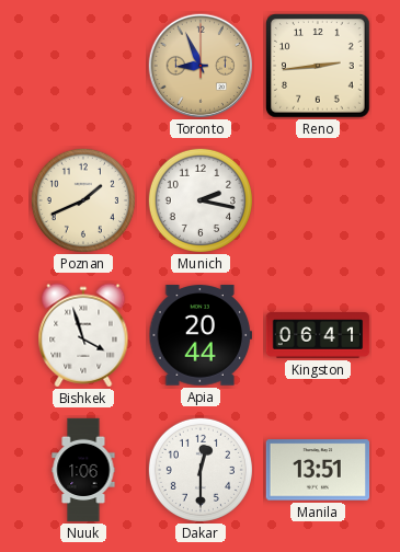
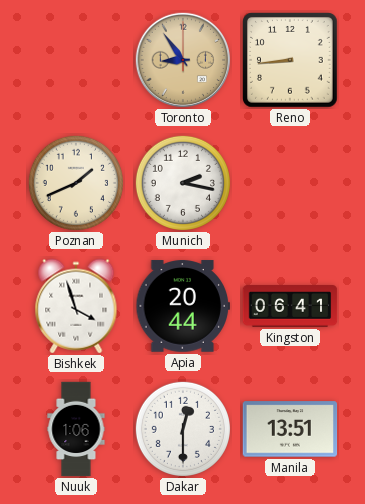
Toronto: 8:56 -> 8:54
Reno: 2:44 -> 8:44
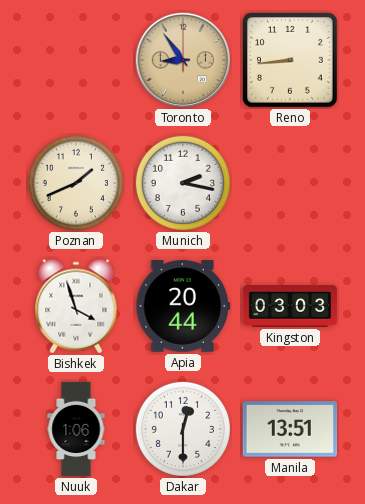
Kingston: 06:41 -> 03:03
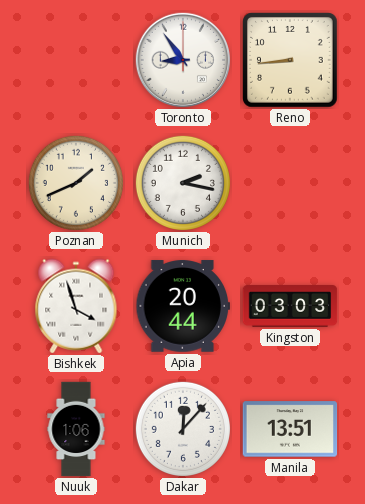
Toronto dial: champagne -> white
Dakar: 12:30 -> 12:07
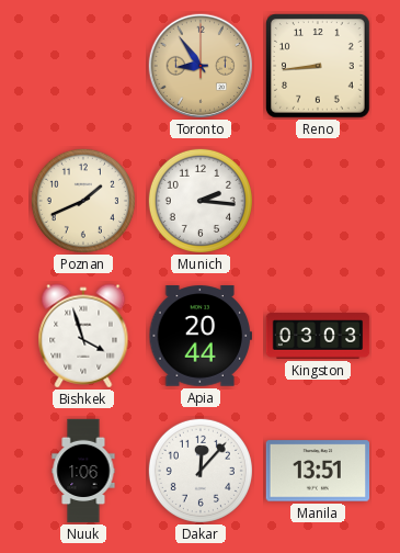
Toronto dial: white -> champagne
Munich: 2:17 -> 2:16
